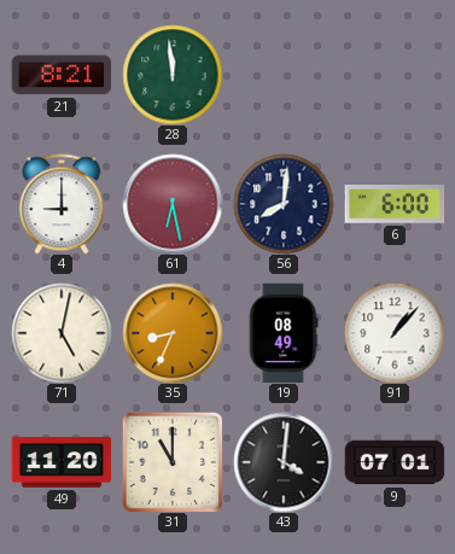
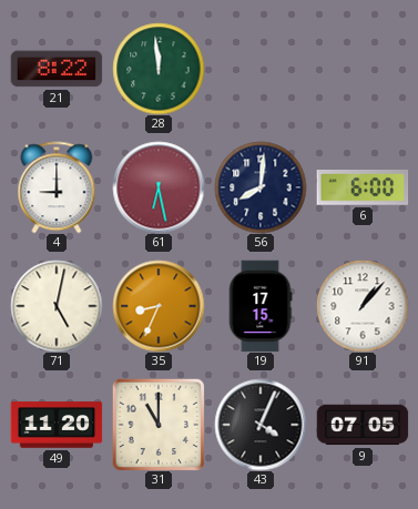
21: 8:21 -> 8:22
19: 08:49 -> 17:15
43: 4:01 -> 4:04
9: 07:01 -> 07:05
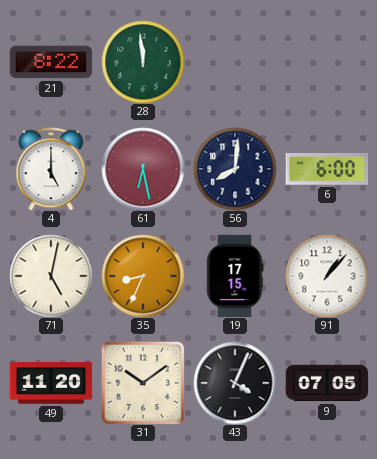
4: 9:00 -> 5:00
31: 11:00 -> 10:09
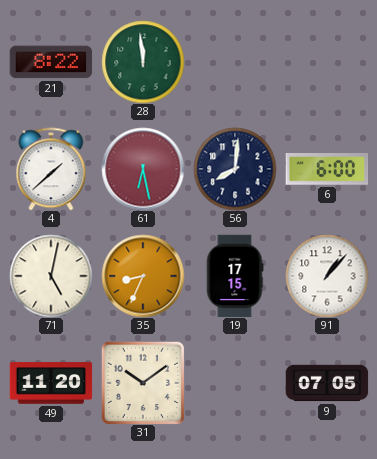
4: 5:00 -> 1:38
43: 4:04 -> none
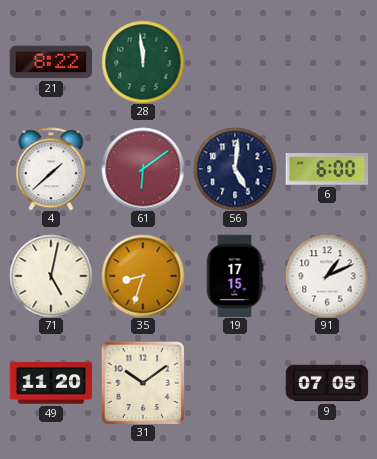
61: 6:28 -> 6:09
56: 8:01 -> 5:01
35: 8:34 -> 8:33
91: 1:07 -> 1:11
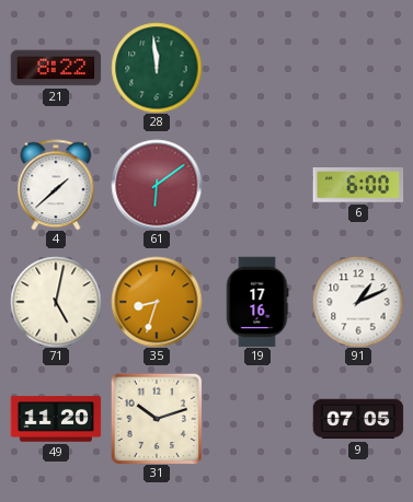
56: 5:01 -> none
19: 17:15 -> 17:16
31: 10:09 -> 10:12
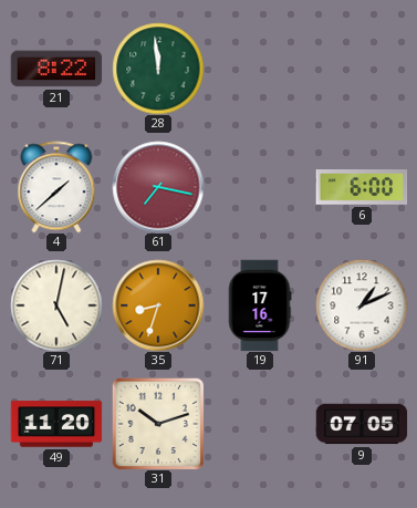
61: 6:09 -> 7:17
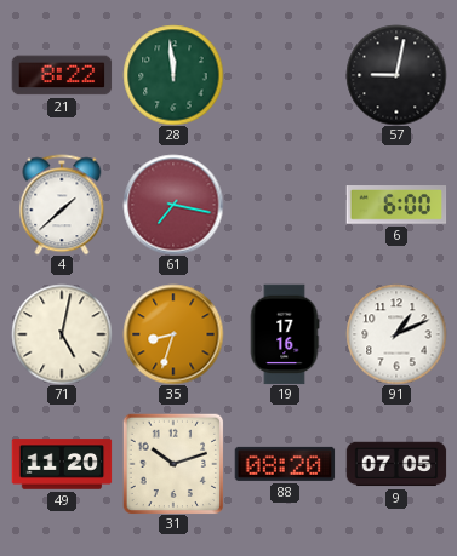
57: none -> 9:02
88: none -> 08:20
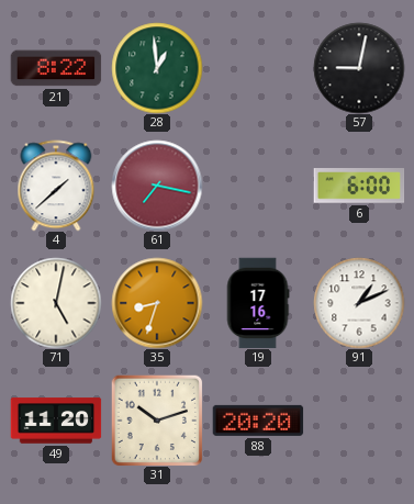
28: 11:59 -> 12:59
88: 08:20 -> 20:20
9: 07:05 -> none
